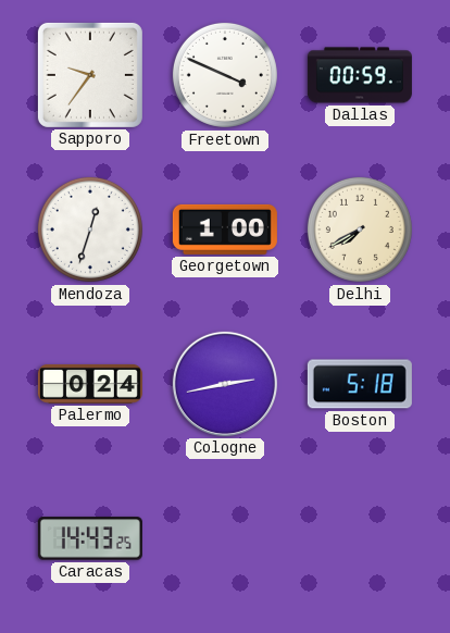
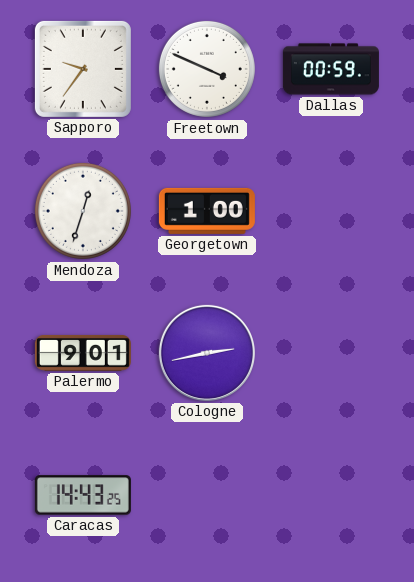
Delhi: 7:40 -> none
Palermo: 0:24 -> 9:01
Boston: 5:18 -> none
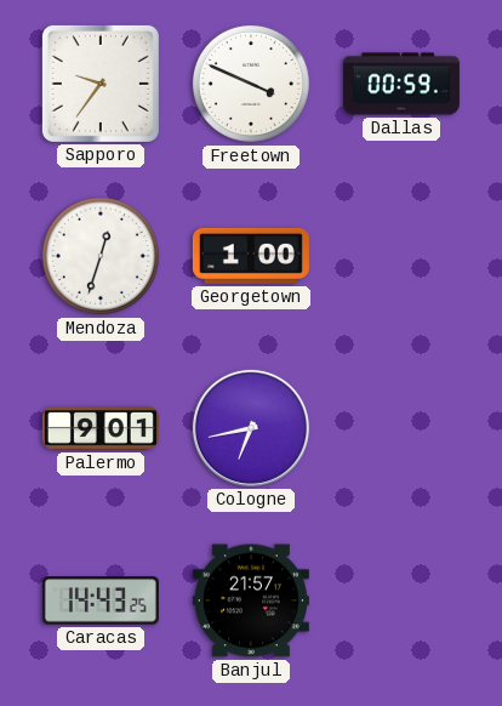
Cologne: 2:43 -> 6:43
Banjul: none -> 21:57
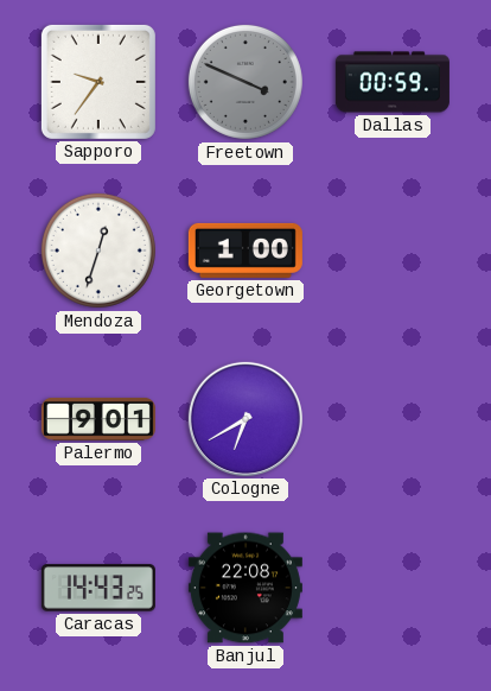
Freetown dial: white -> grey
Cologne: 6:43 -> 6:40
Banjul: 21:57 -> 22:08
